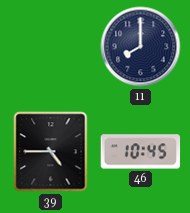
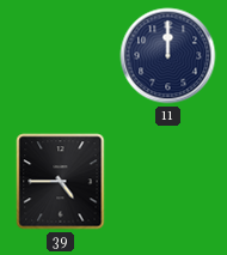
11: 8:00 -> 12:00
46: 10:45 -> none
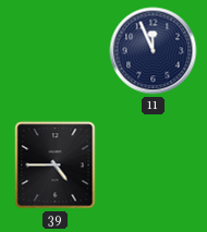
11: 12:00 -> 11:56
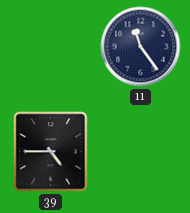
11: 11:56 -> 11:24
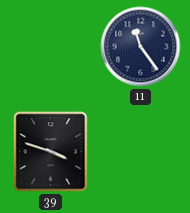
39: 4:45 -> 3:48
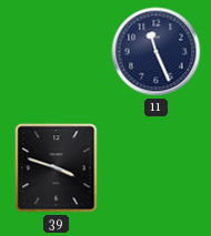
11: 11:24 -> 11:26
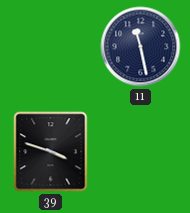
11: 11:26 -> 11:28
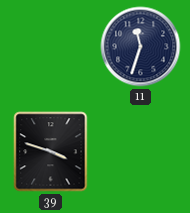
11: 11:28 -> 11:33
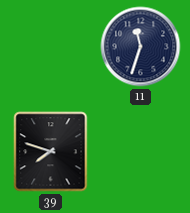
39: 3:48 -> 7:48
